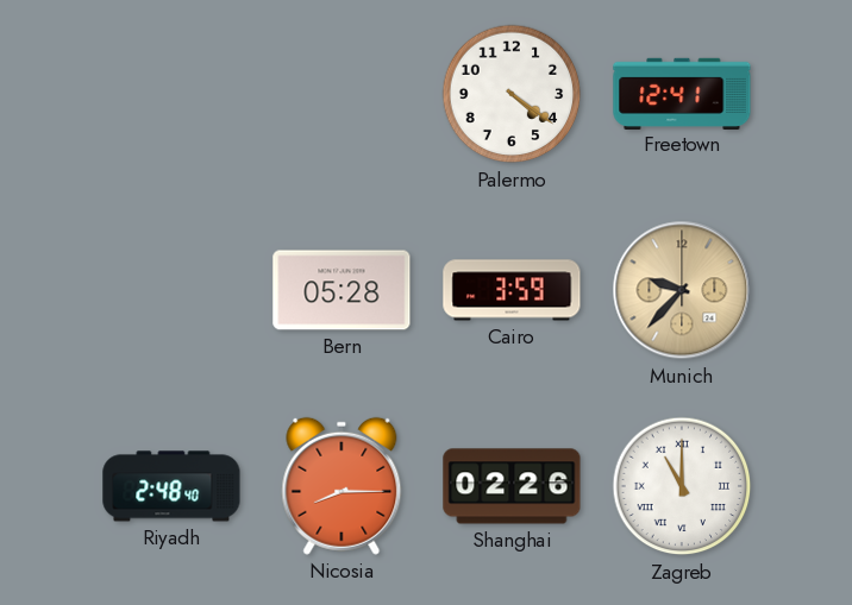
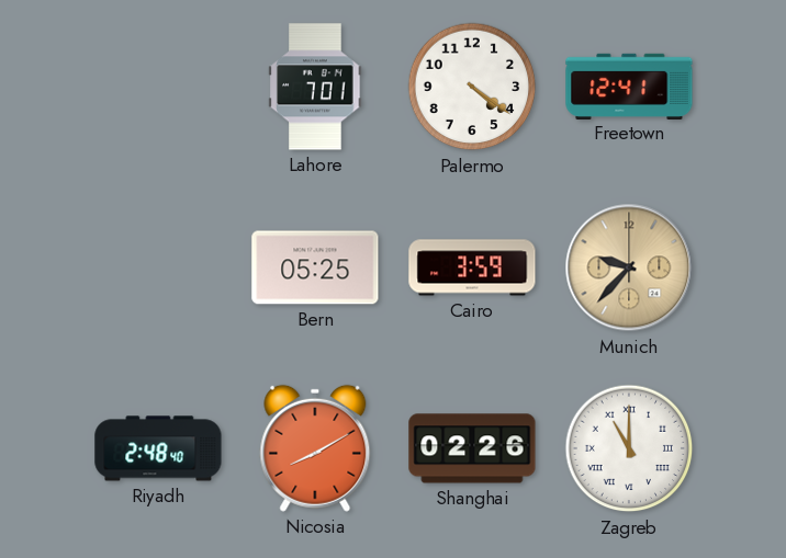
Lahore: none -> 7:01
Bern: 05:28 -> 05:25
Nicosia: 8:15 -> 8:10
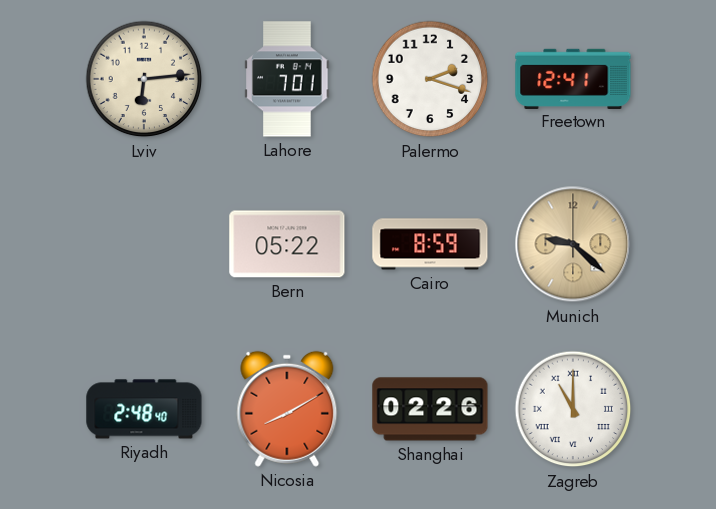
Lviv: none -> 6:14
Palermo: 4:21 -> 2:18
Bern: 05:25 -> 05:22
Cairo: 3:59 -> 8:59
Munich: 9:37 -> 9:22
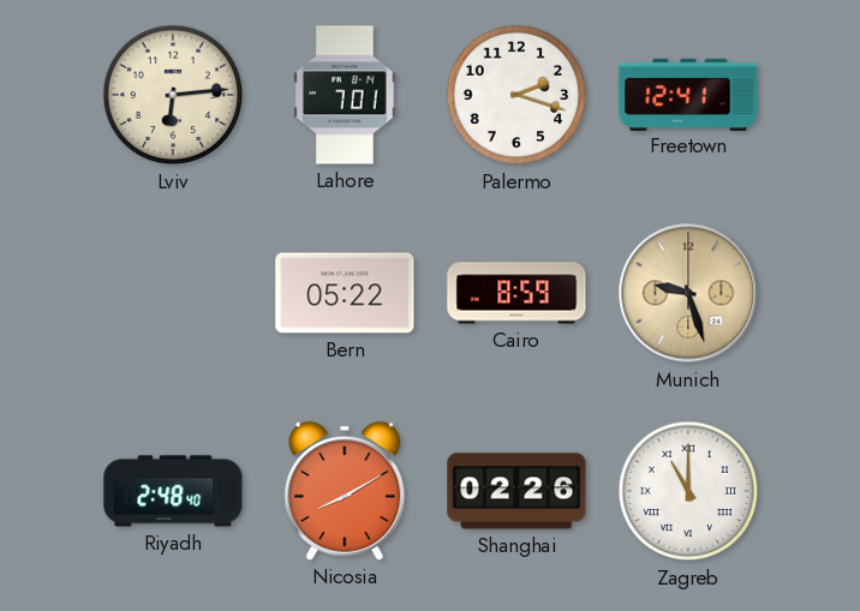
Munich: 9:22 -> 9:27
